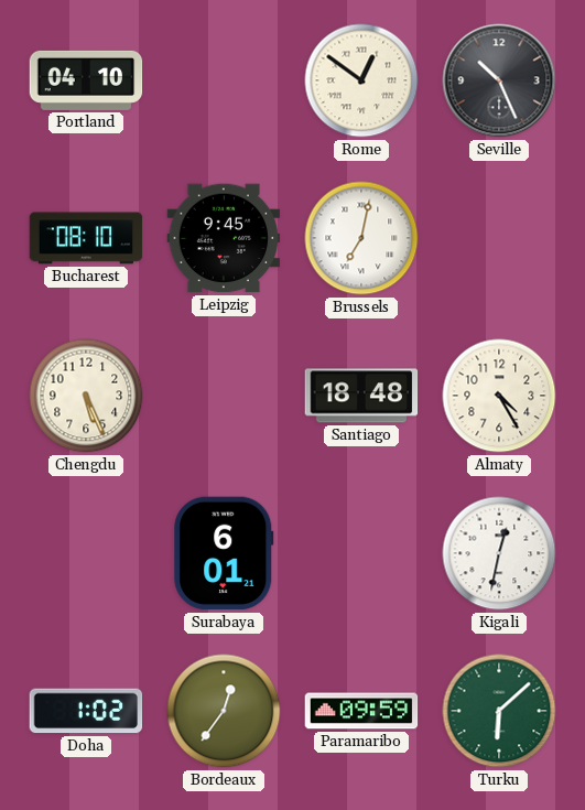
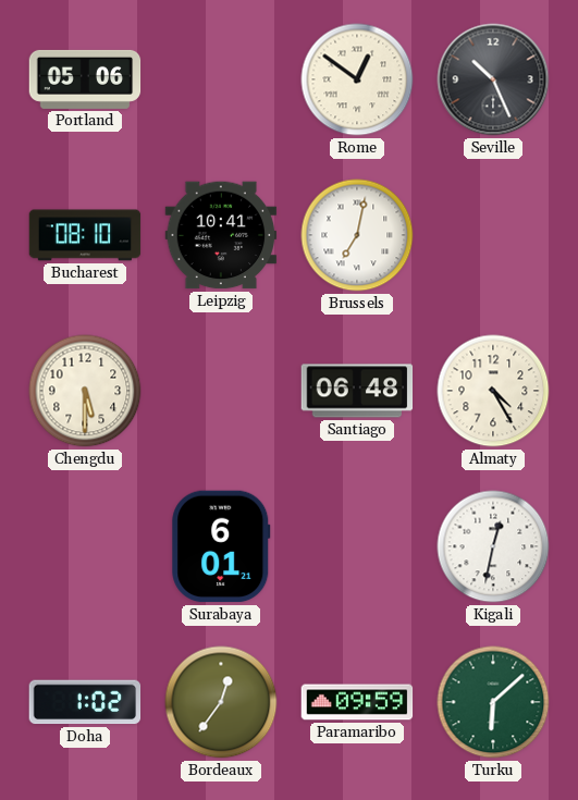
Portland: 04:10 -> 05:06
Leipzig: 9:45 -> 10:41
Chengdu: 5:26 -> 5:30
Santiago: 18:48 -> 06:48
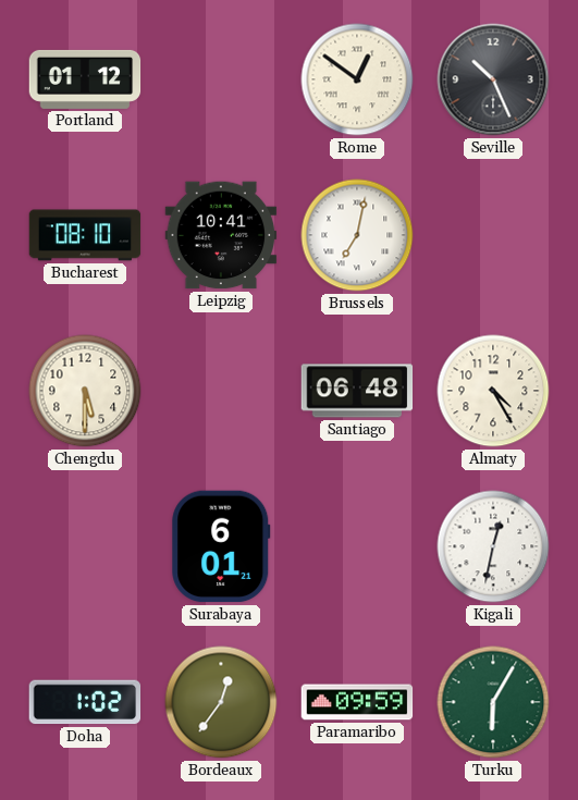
Portland: 05:06 -> 01:12
Turku: 6:08 -> 6:05
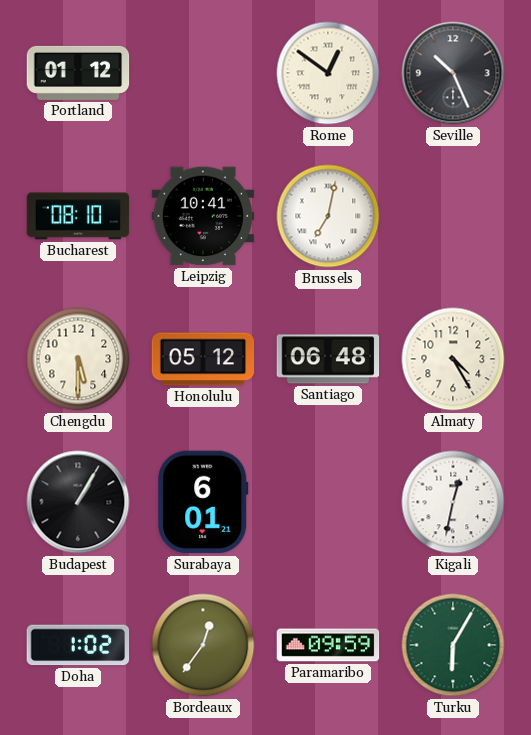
Honolulu: none -> 05:12
Budapest: none -> 1:05
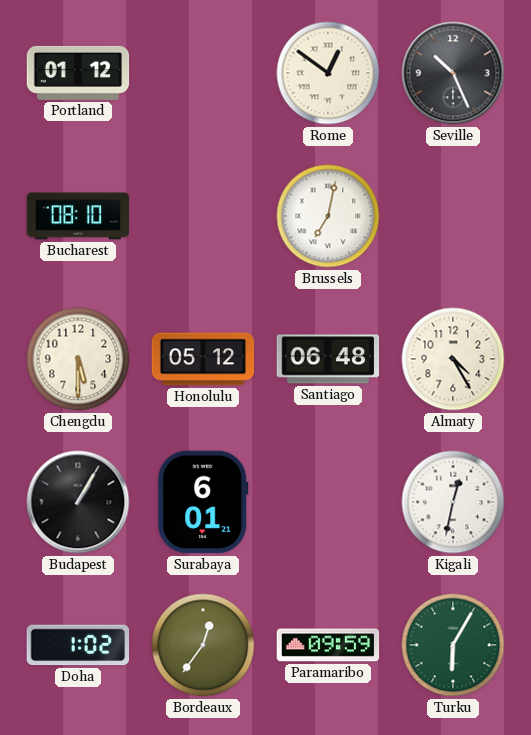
Leipzig: 10:41 -> none
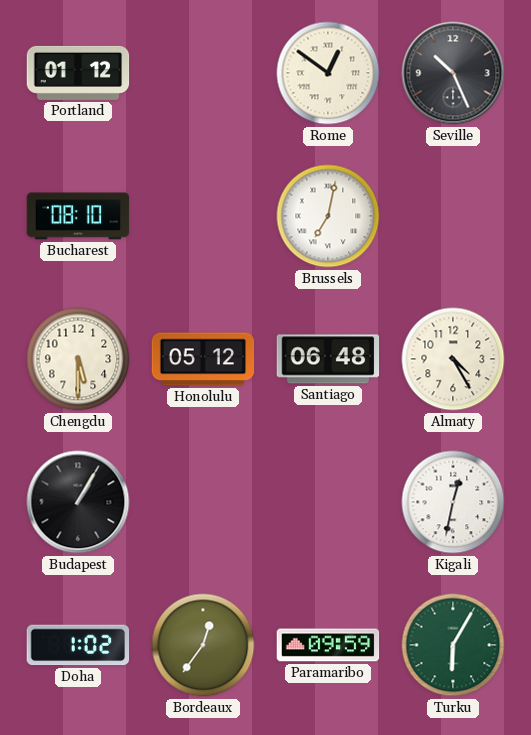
Surabaya: 6:01 -> none
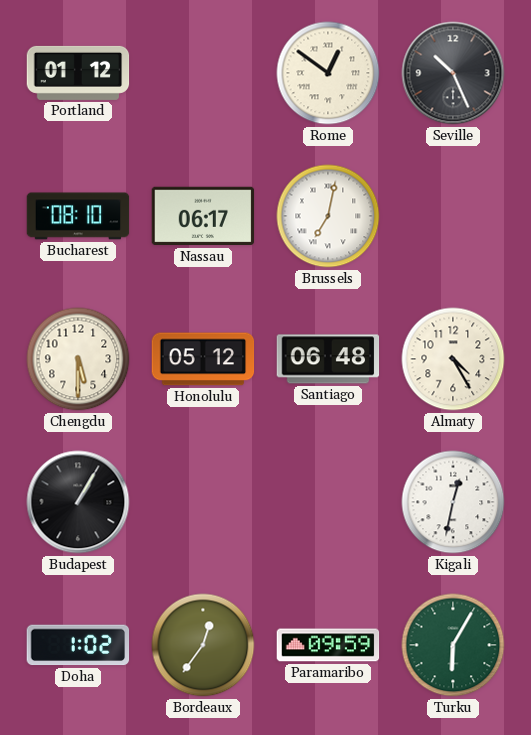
Nassau: none -> 06:17
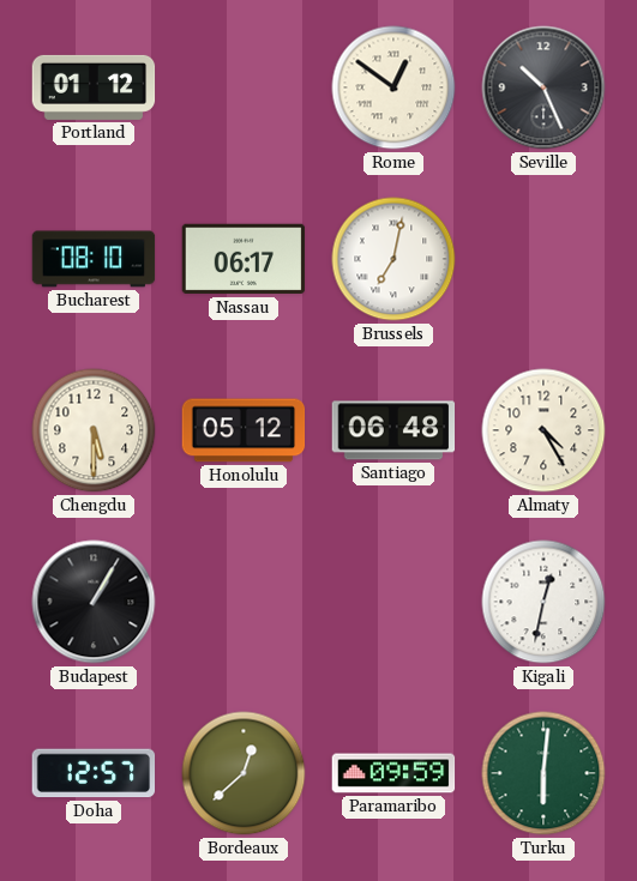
Doha: 1:02 -> 12:57
Bordeaux: 12:36 -> 12:38
Turku: 6:05 -> 6:01
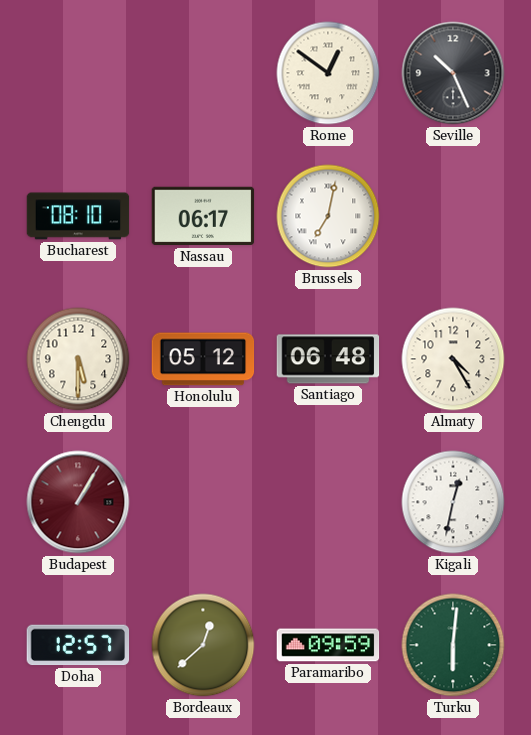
Portland: 01:12 -> none
Budapest dial: black -> burgundy
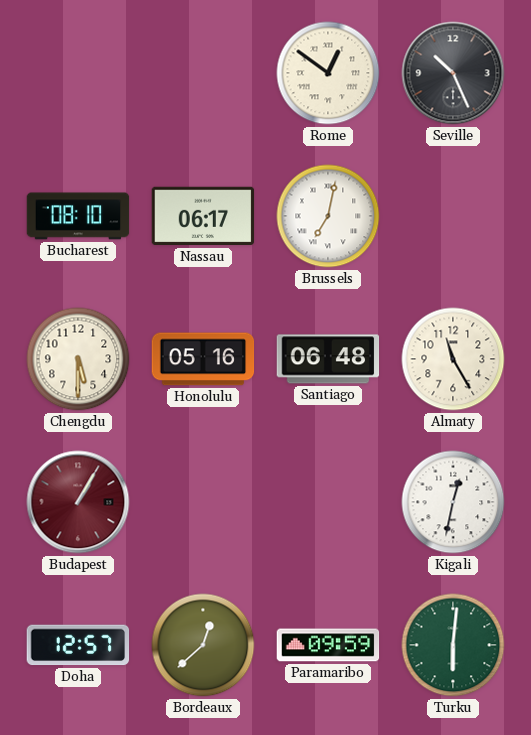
Honolulu: 05:12 -> 05:16
Almaty: 4:25 -> 11:25
